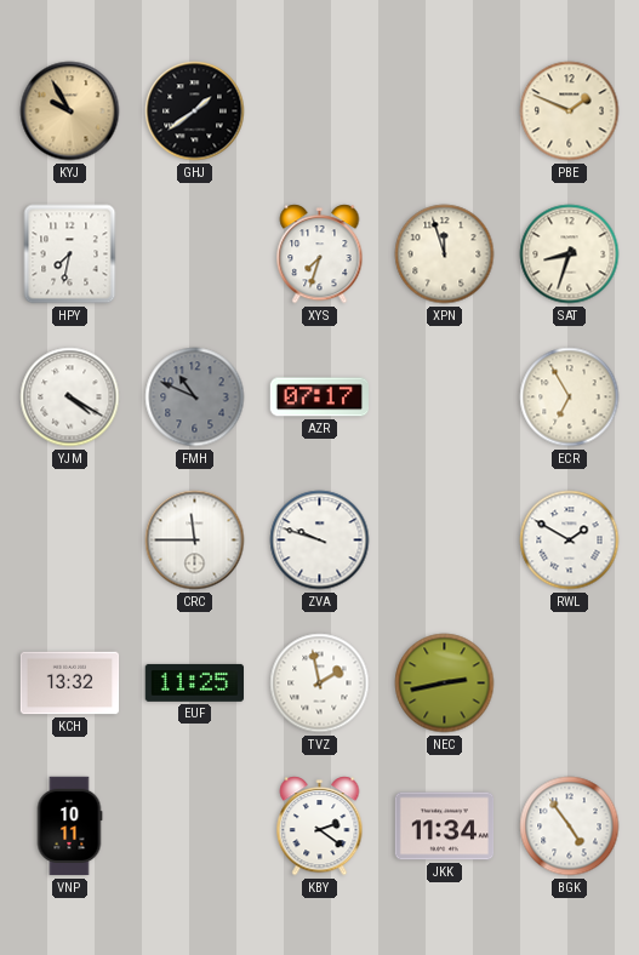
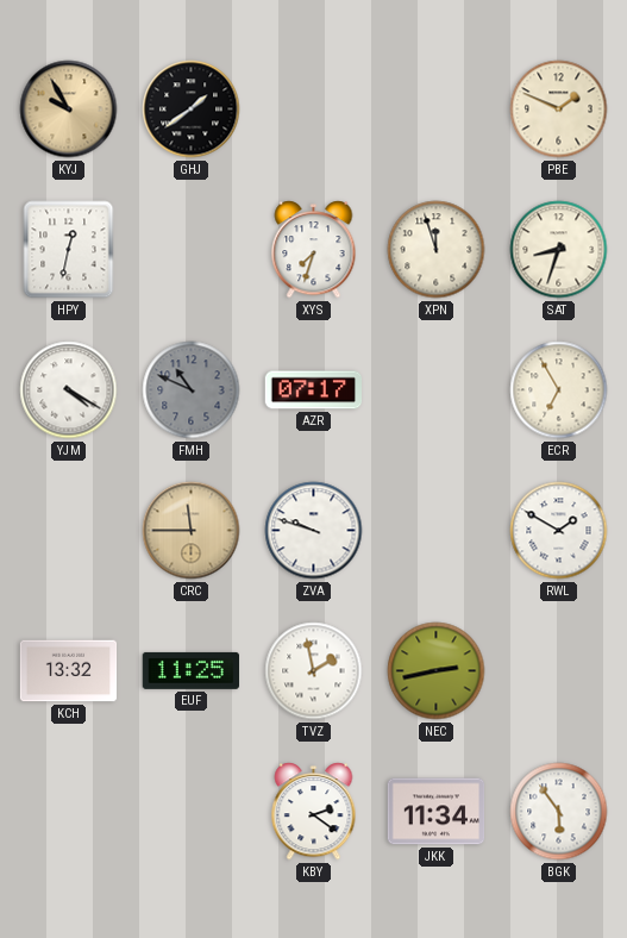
HPY: 7:32 -> 12:32
CRC dial: white -> champagne
VNP: 10:11 -> none
BGK: 4:54 -> 5:54
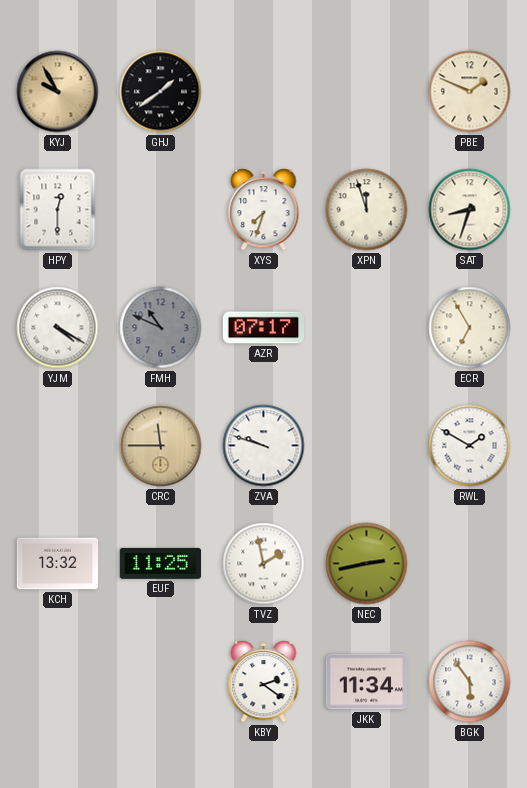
HPY: 12:32 -> 12:30
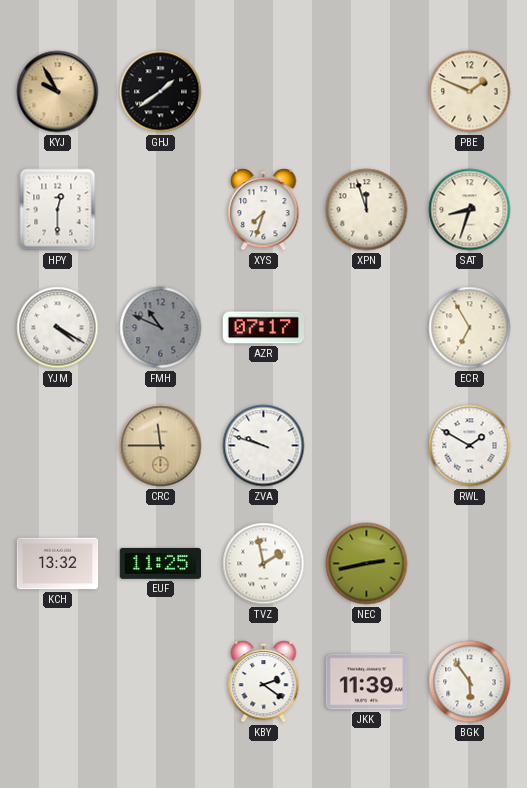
JKK: 11:34 -> 11:39
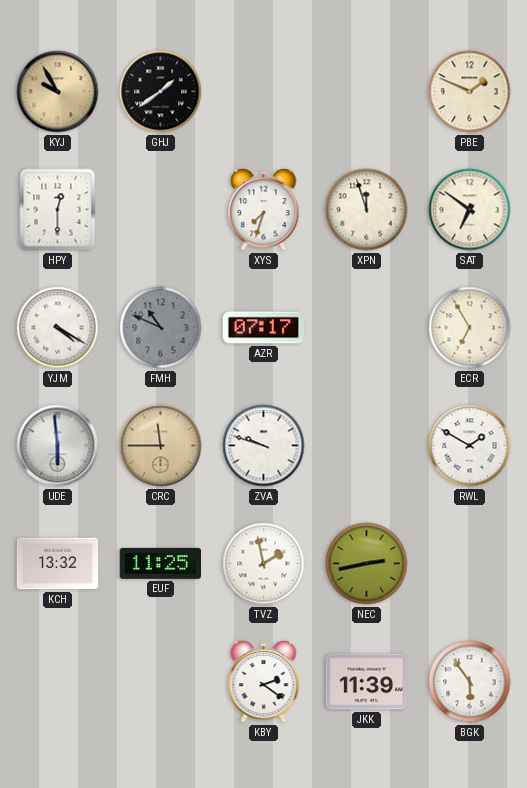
SAT: 8:33 -> 6:51
UDE: none -> 5:59
